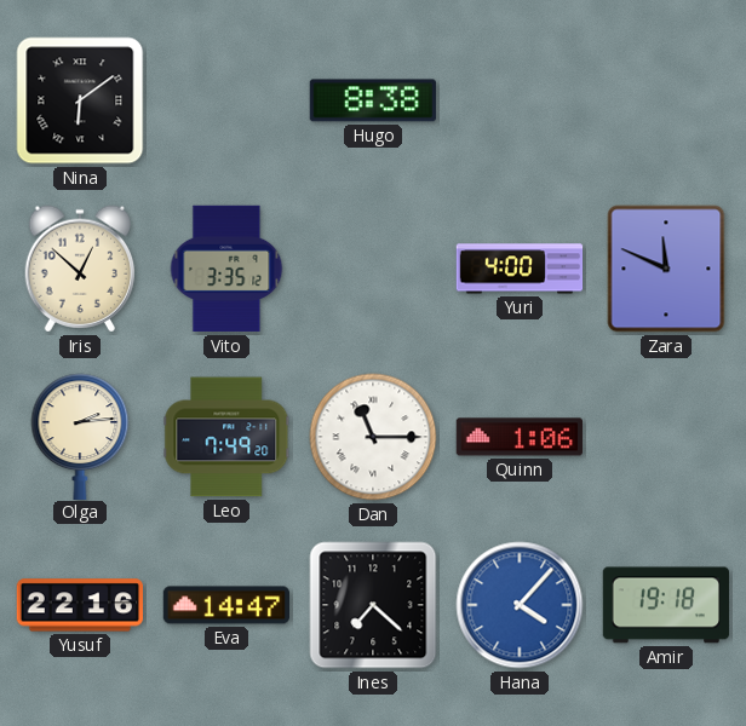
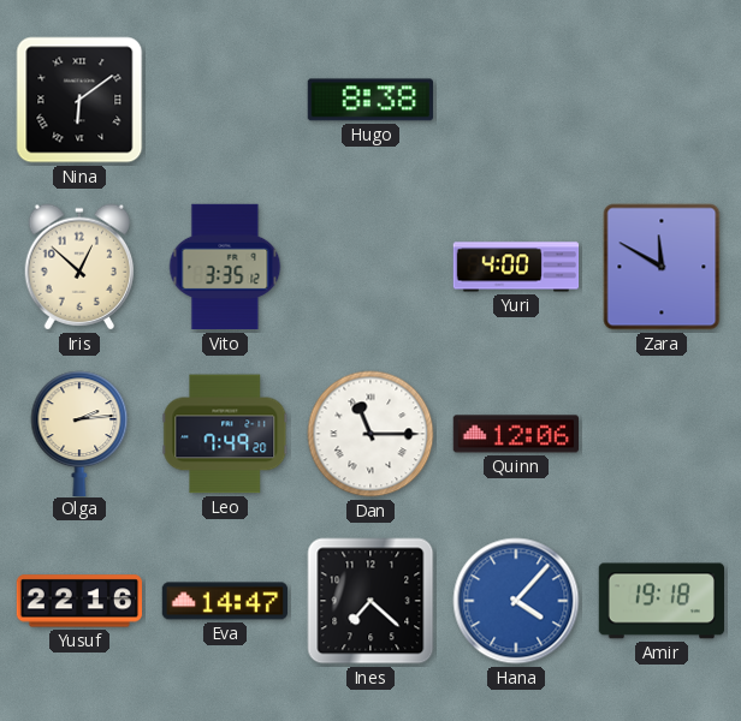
Zara: 11:49 -> 11:50
Quinn: 1:06 -> 12:06
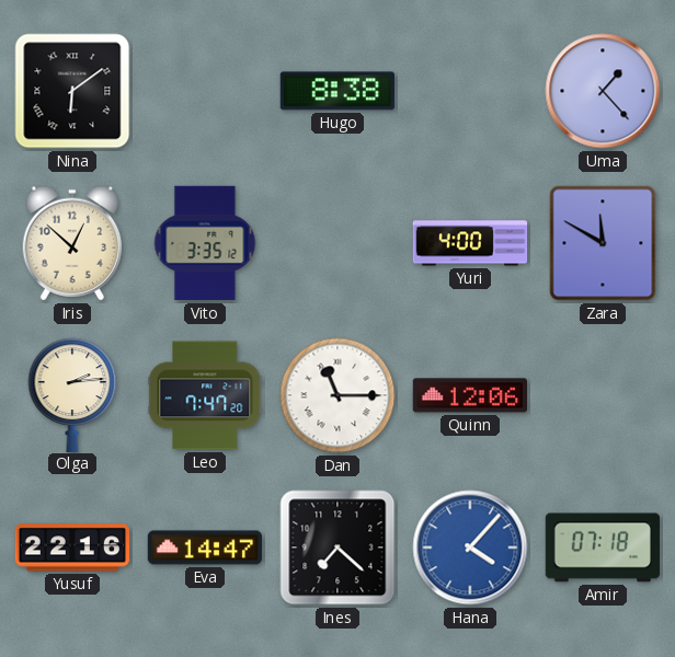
Uma: none -> 1:23
Leo: 7:49 -> 7:47
Amir: 19:18 -> 07:18
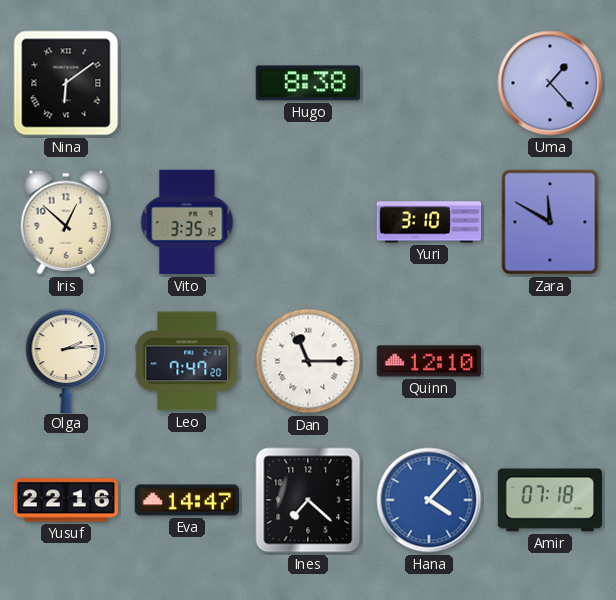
Yuri: 4:00 -> 3:10
Quinn: 12:06 -> 12:10
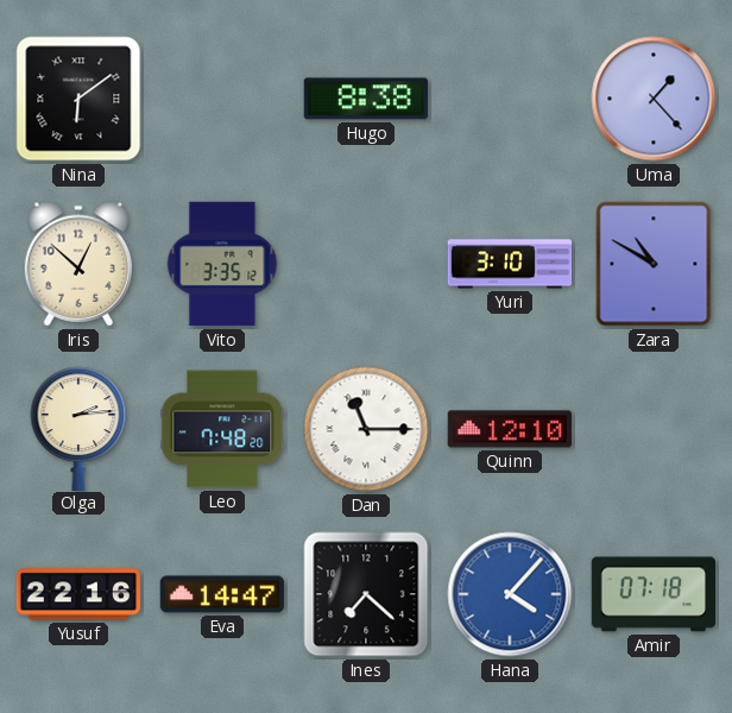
Zara: 11:50 -> 10:50
Leo: 7:47 -> 7:48
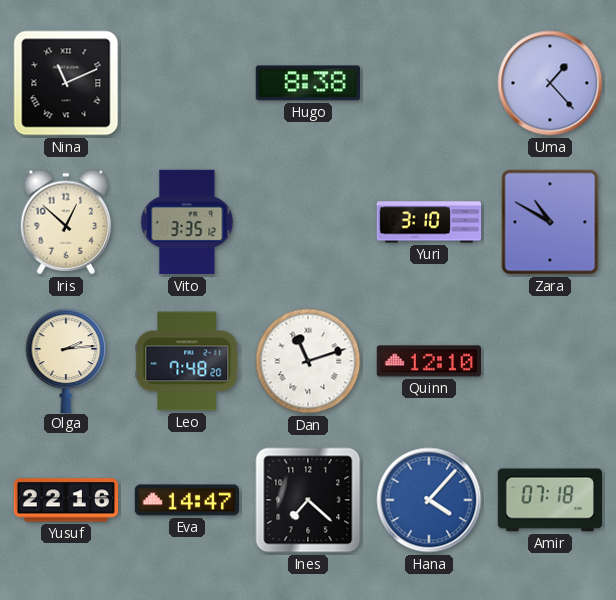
Nina: 6:09 -> 11:11
Dan: 11:15 -> 11:12
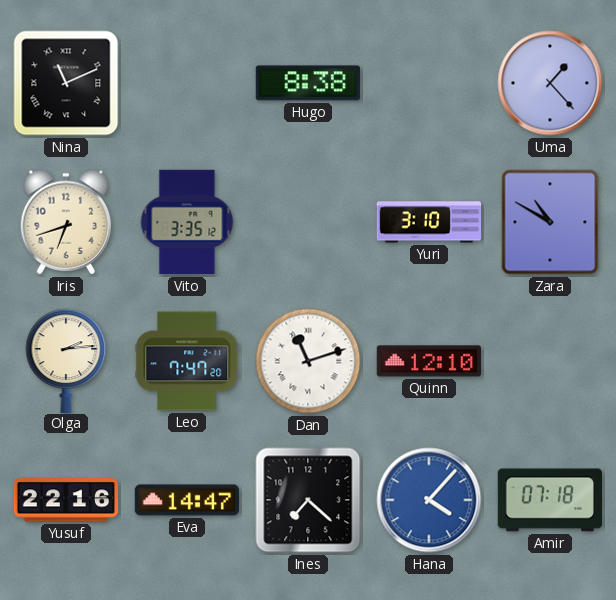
Iris: 12:52 -> 6:42
Leo: 7:48 -> 7:47
